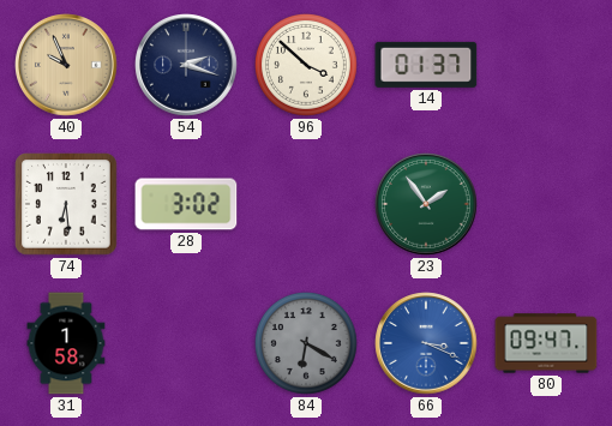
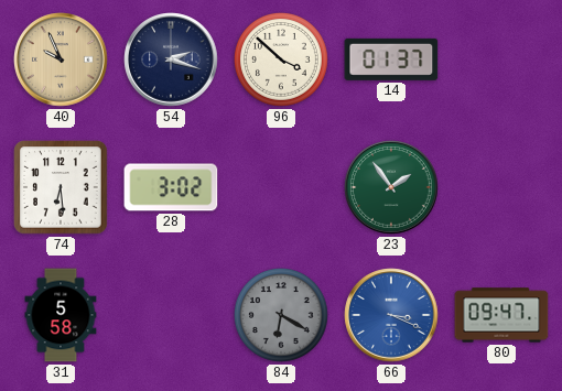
31: 1:58 -> 5:58
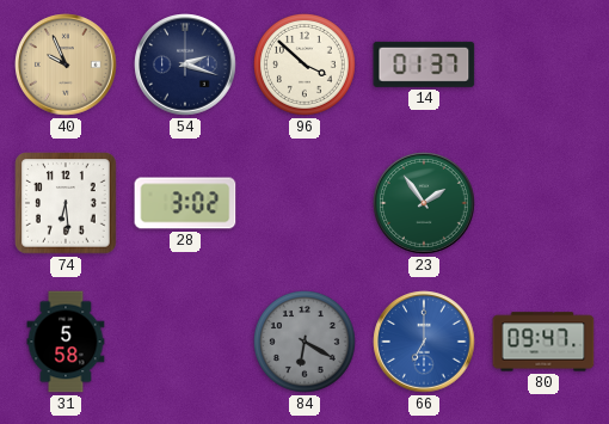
66: 3:19 -> 7:00
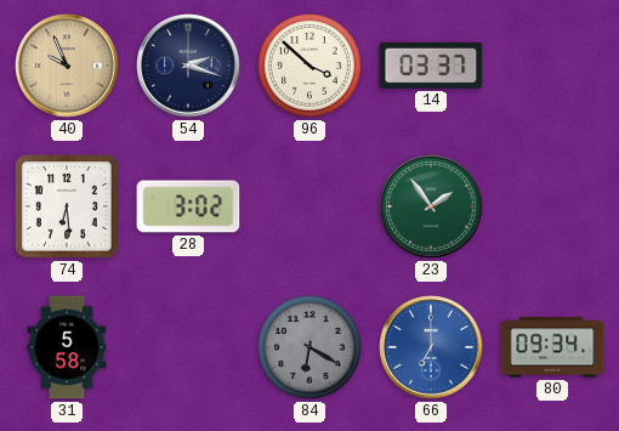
14: 01:37 -> 03:37
80: 09:47 -> 09:34
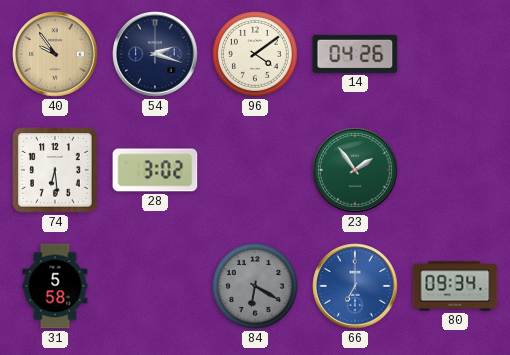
40: 9:56 -> 9:54
96: 3:52 -> 4:09
14: 03:37 -> 04:26
